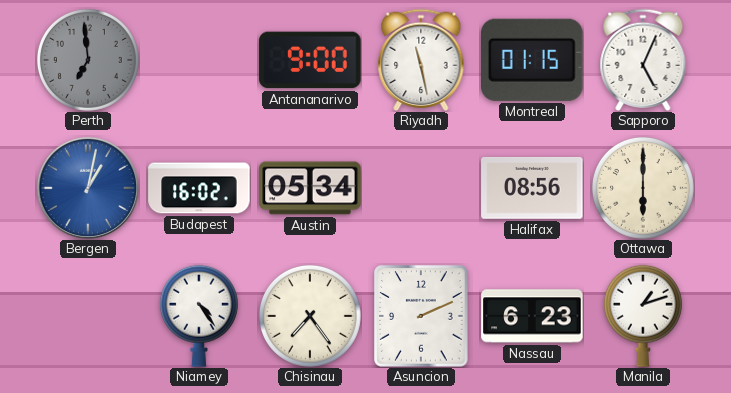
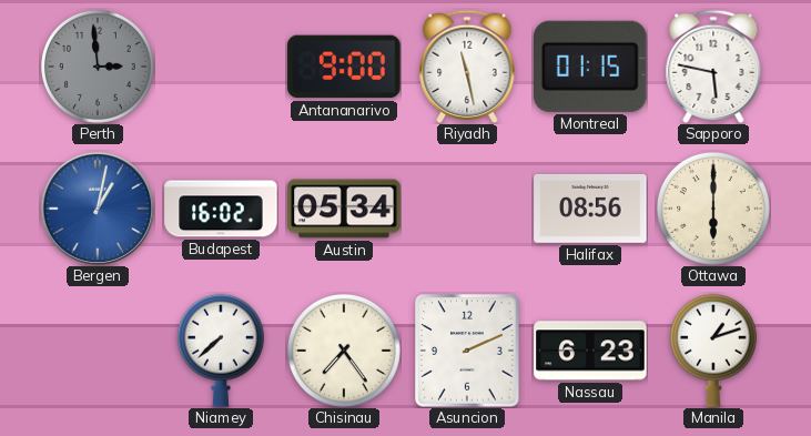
Perth: 6:59 -> 2:59
Sapporo: 5:04 -> 5:47
Niamey: 4:24 -> 7:38
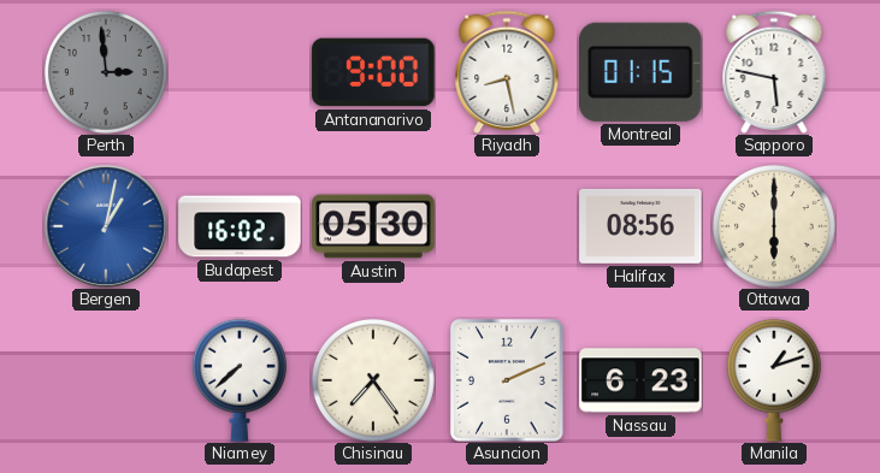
Riyadh: 11:28 -> 8:28
Austin: 05:34 -> 05:30
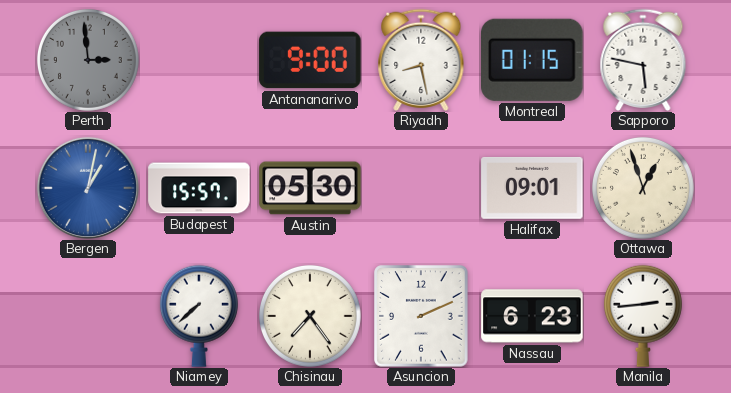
Budapest: 16:02 -> 15:57
Halifax: 08:56 -> 09:01
Ottawa: 6:00 -> 12:57
Manila: 1:12 -> 2:44
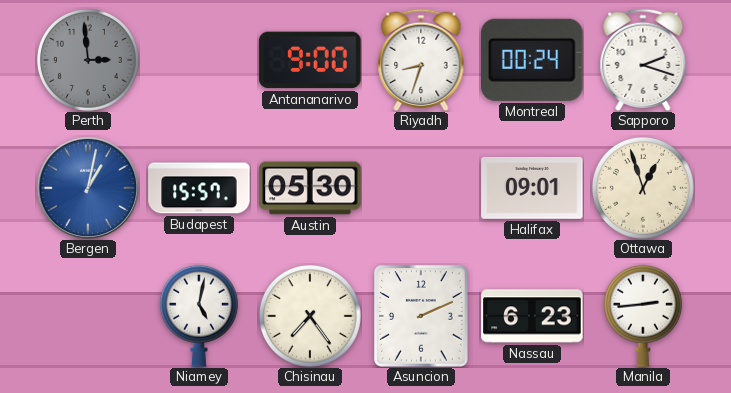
Riyadh: 8:28 -> 8:33
Montreal: 01:15 -> 00:24
Sapporo: 5:47 -> 2:18
Niamey: 7:38 -> 5:02
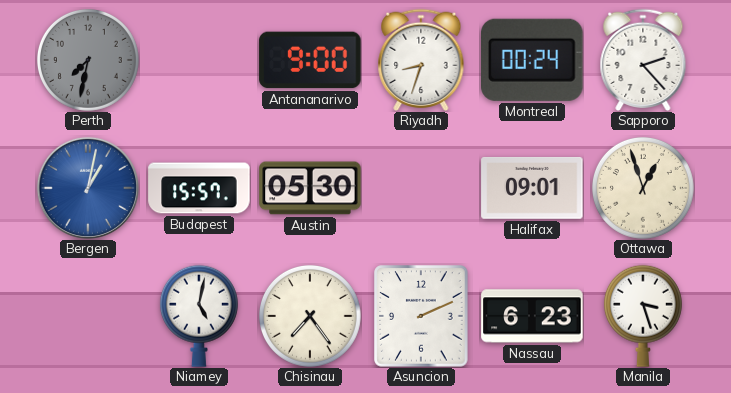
Perth: 2:59 -> 7:32
Sapporo: 2:18 -> 2:23
Manila: 2:44 -> 3:27
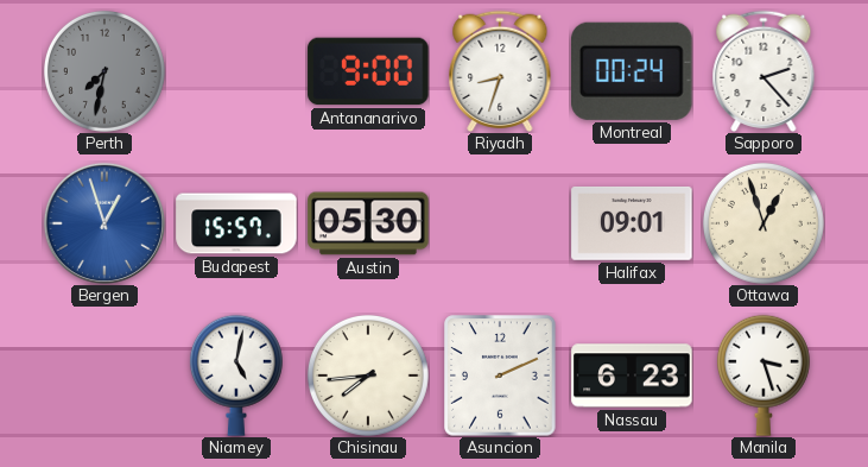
Bergen: 1:02 -> 12:57
Chisinau: 7:24 -> 7:44
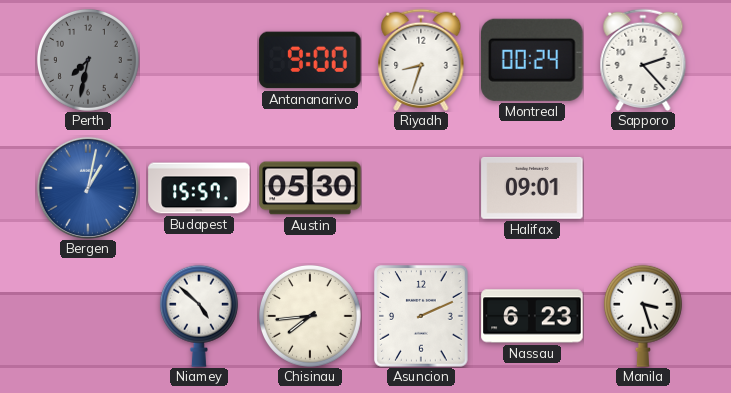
Bergen: 12:57 -> 1:02
Ottawa: 12:57 -> none
Niamey: 5:02 -> 4:52
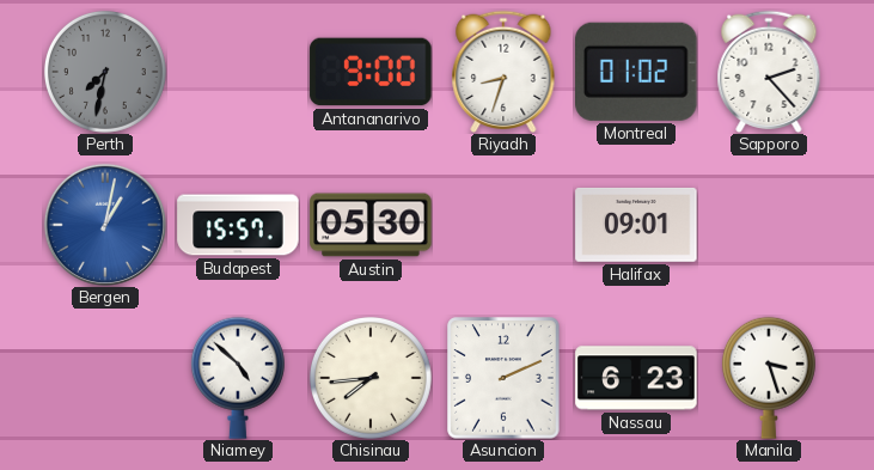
Montreal: 00:24 -> 01:02
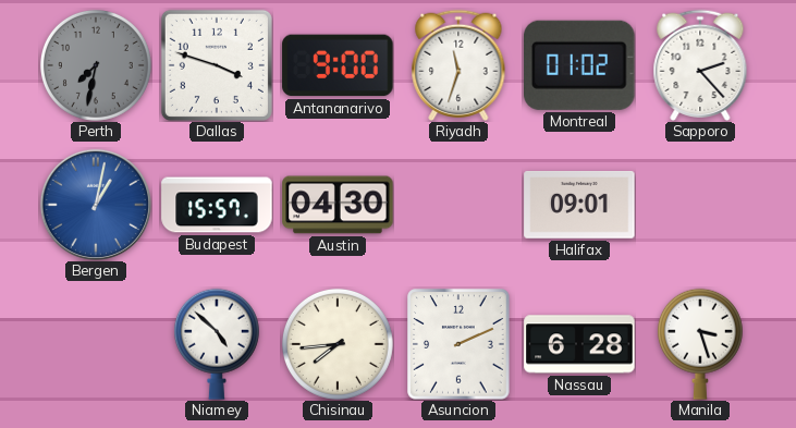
Dallas: none -> 3:48
Riyadh: 8:33 -> 11:33
Austin: 05:30 -> 04:30
Nassau: 6:23 -> 6:28
